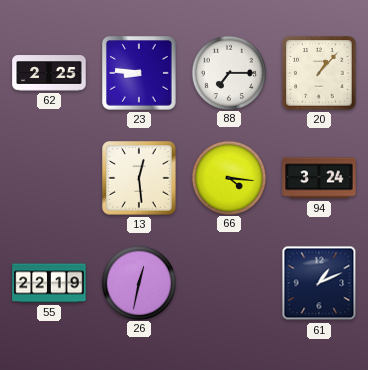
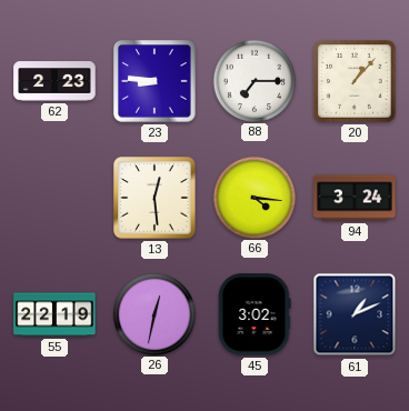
62: 2:25 -> 2:23
45: none -> 3:02
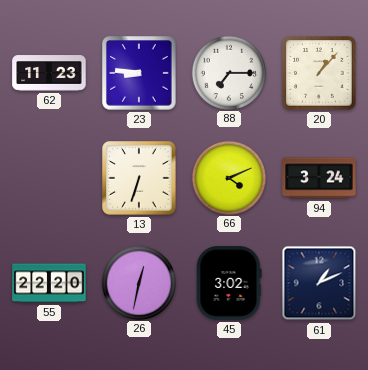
62: 2:23 -> 11:23
13: 12:29 -> 6:33
66: 4:16 -> 4:11
55: 22:19 -> 22:20
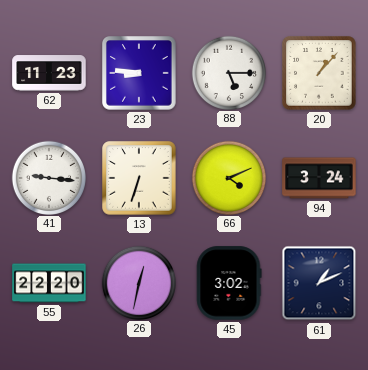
88: 7:15 -> 5:15
41: none -> 9:16
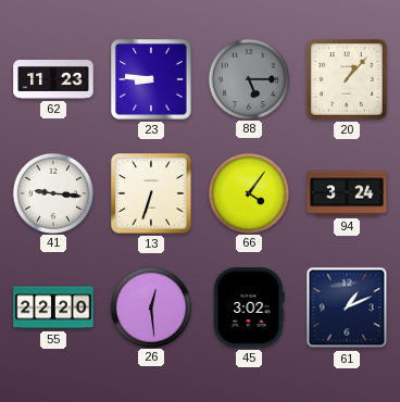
88 dial: white -> grey
66: 4:11 -> 4:06
26: 12:32 -> 12:29
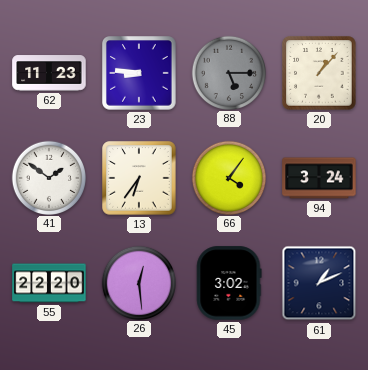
41: 9:16 -> 1:51
13: 6:33 -> 6:36
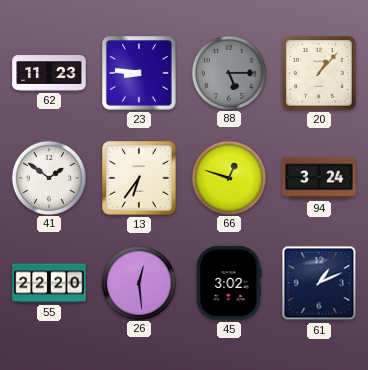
66: 4:06 -> 12:48
